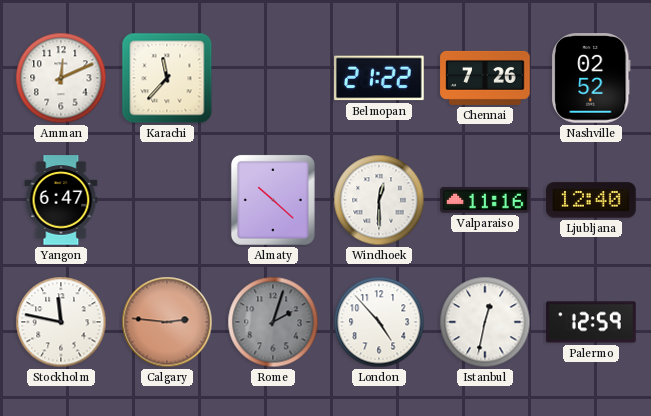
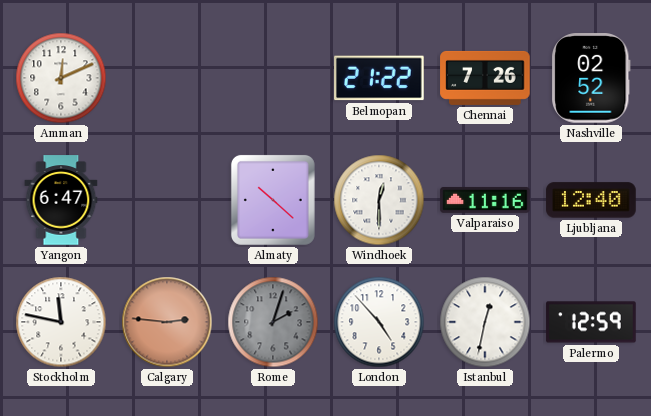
Karachi: 11:37 -> none
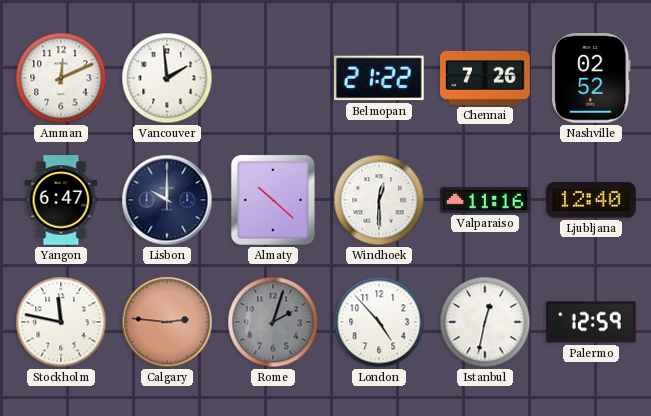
Vancouver: none -> 1:59
Lisbon: none -> 10:00
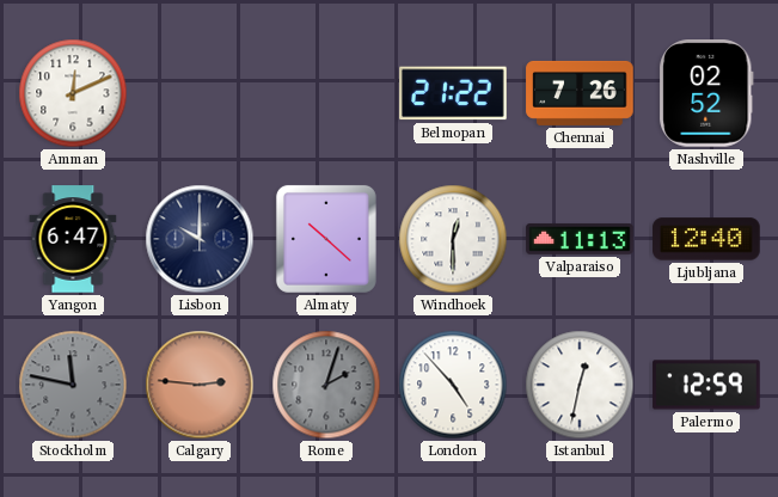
Vancouver: 1:59 -> none
Valparaiso: 11:16 -> 11:13
Stockholm dial: white -> grey
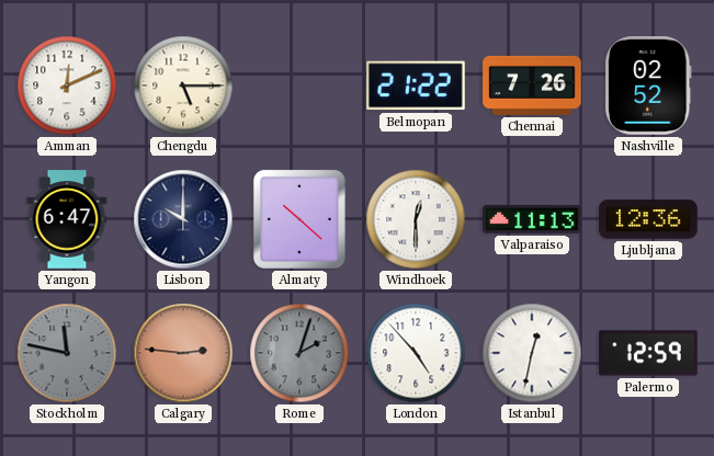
Chengdu: none -> 5:15
Ljubljana: 12:40 -> 12:36
